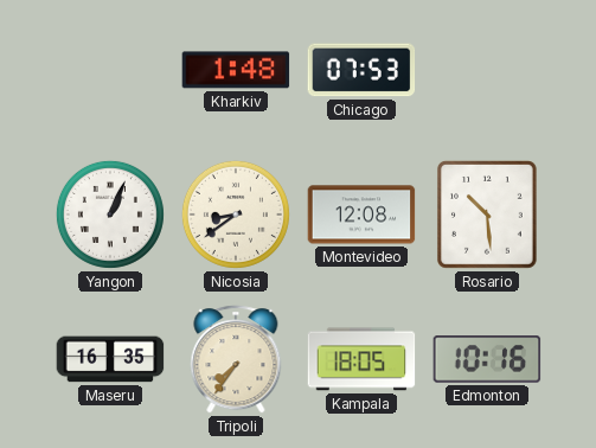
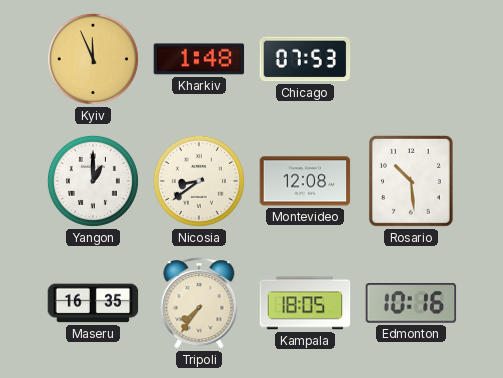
Kyiv: none -> 11:56
Yangon: 1:04 -> 1:00
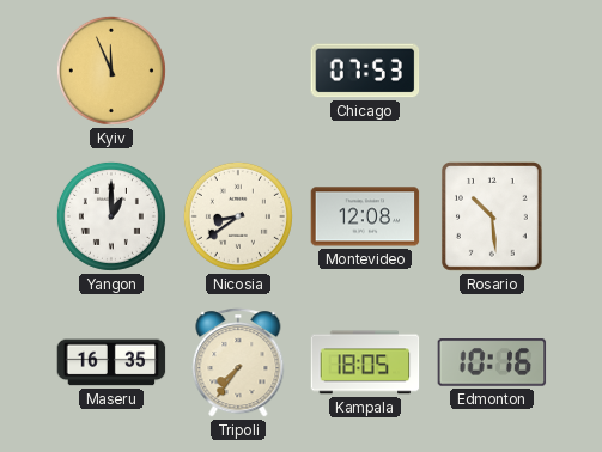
Kharkiv: 1:48 -> none
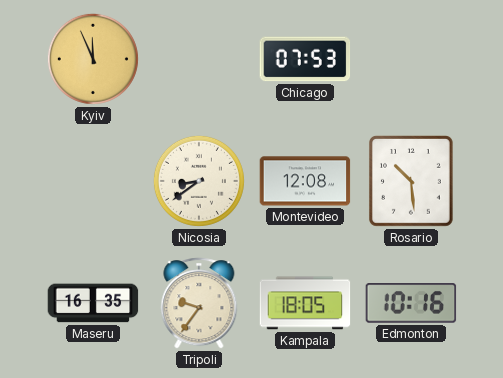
Yangon: 1:00 -> none
Tripoli: 7:36 -> 9:36
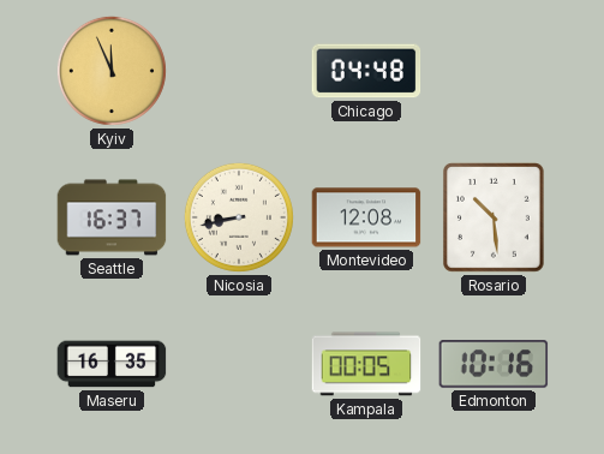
Chicago: 07:53 -> 04:48
Seattle: none -> 16:37
Nicosia: 8:39 -> 8:43
Tripoli: 9:36 -> none
Kampala: 18:05 -> 00:05
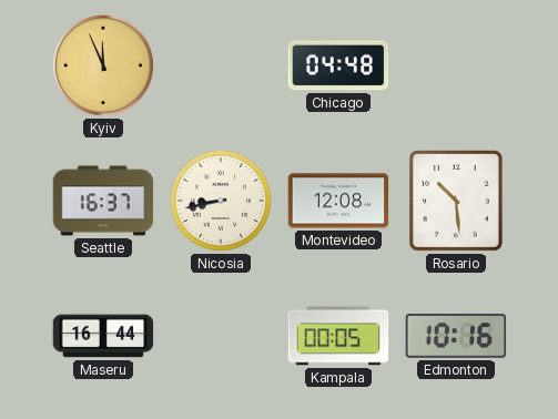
Maseru: 16:35 -> 16:44
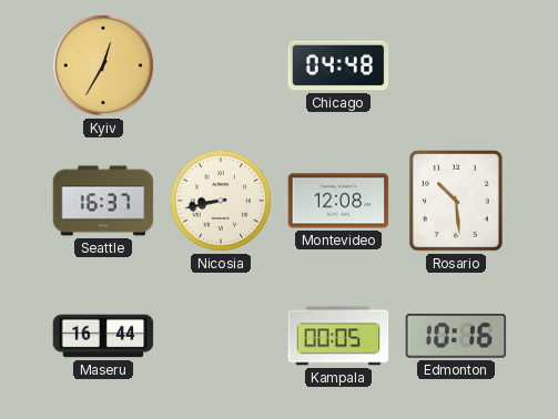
Kyiv: 11:56 -> 12:35
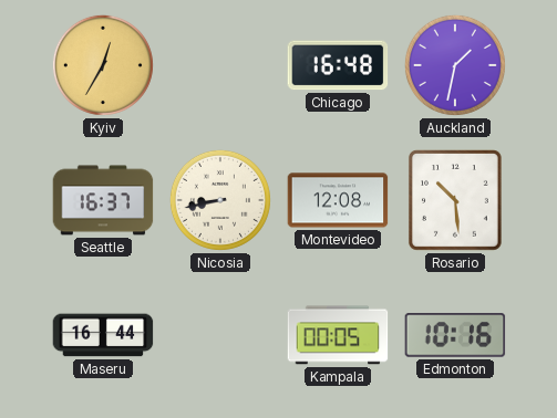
Chicago: 04:48 -> 16:48
Auckland: none -> 1:32
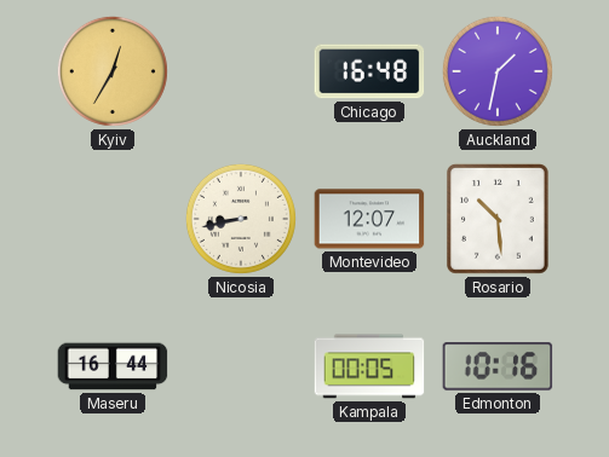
Seattle: 16:37 -> none
Montevideo: 12:08 -> 12:07
